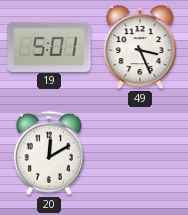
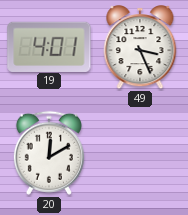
19: 5:01 -> 4:01
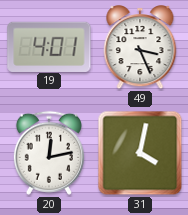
20: 12:10 -> 12:13
31: none -> 4:02
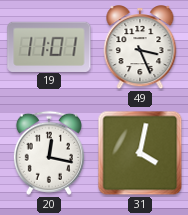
19: 4:01 -> 11:01
20: 12:13 -> 12:17
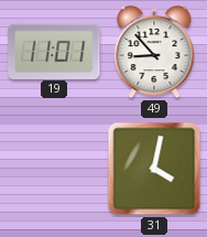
49: 3:26 -> 8:53
20: 12:17 -> none
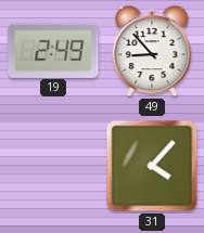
19: 11:01 -> 2:49
31: 4:02 -> 4:07
